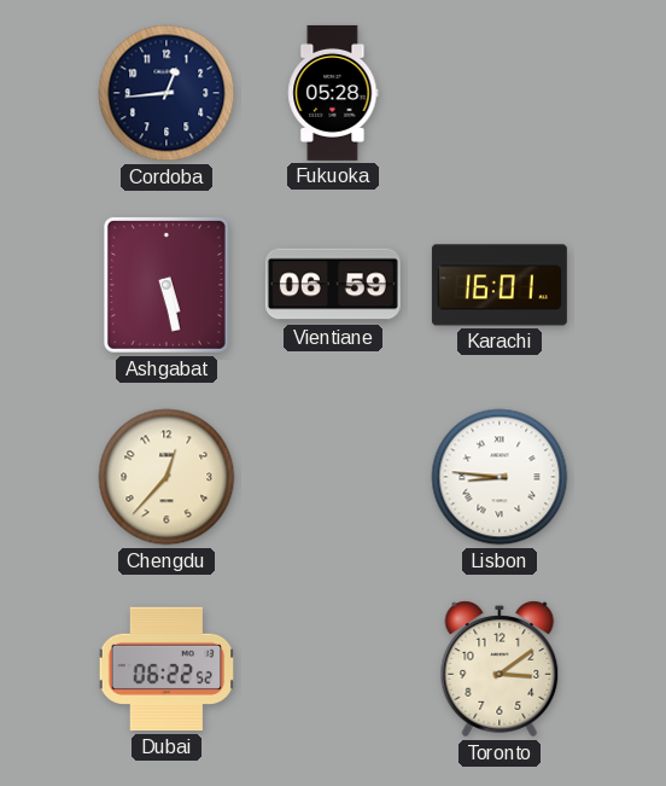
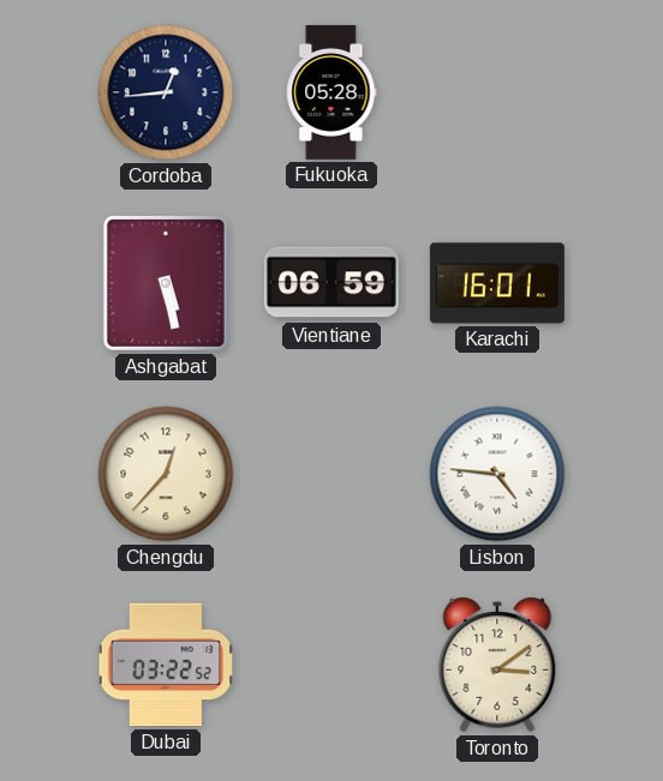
Lisbon: 8:46 -> 4:46
Dubai: 06:22 -> 03:22
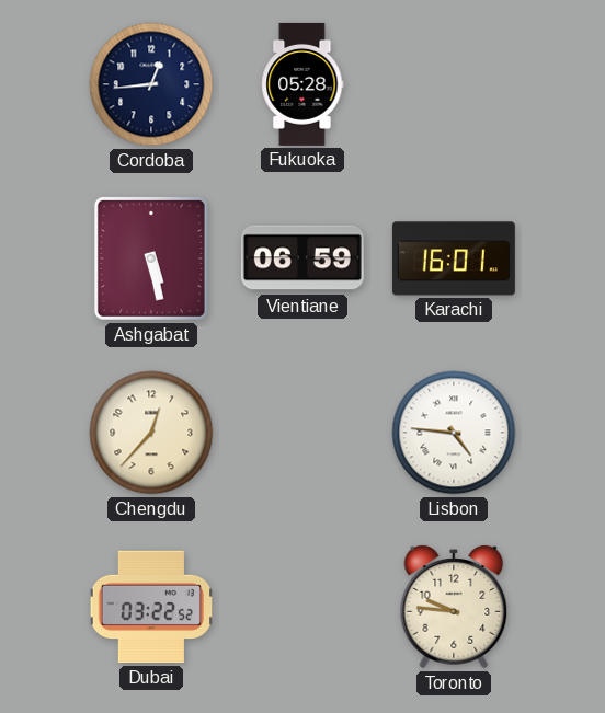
Toronto: 3:09 -> 9:46
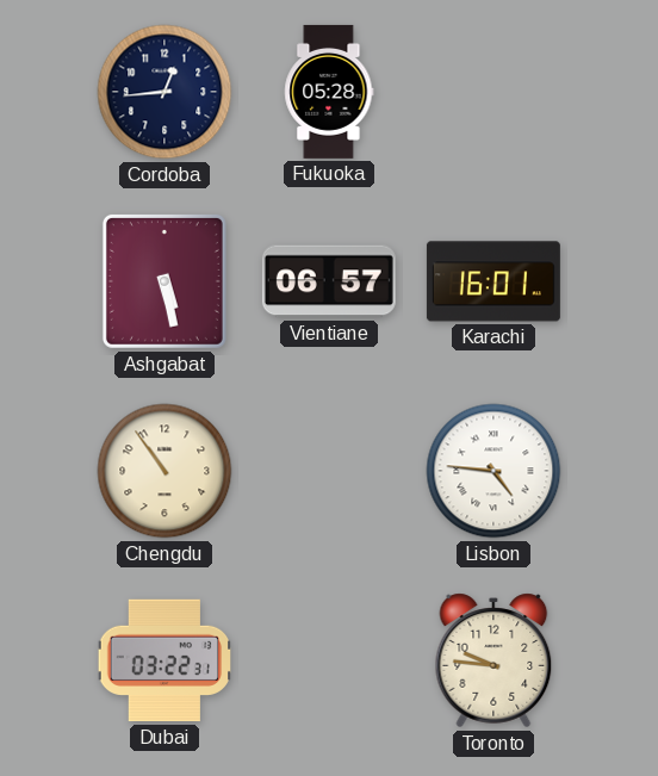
Vientiane: 06:59 -> 06:57
Chengdu: 12:37 -> 10:54
Dubai: 03:22:52 -> 03:22:31
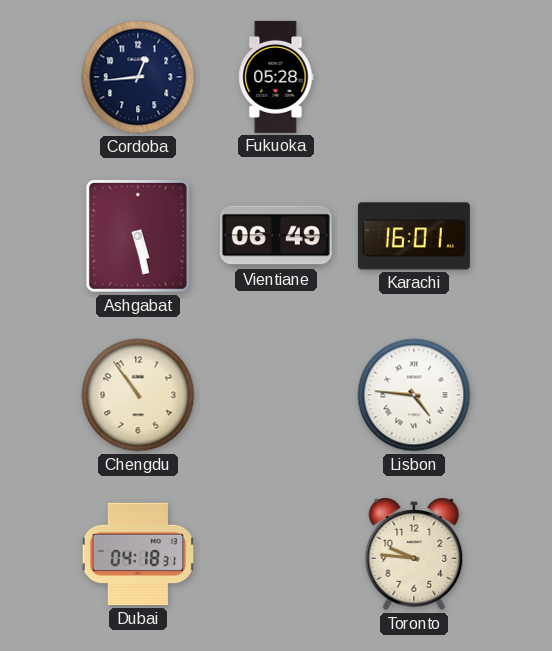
Vientiane: 06:57 -> 06:49
Dubai: 03:22 -> 04:18
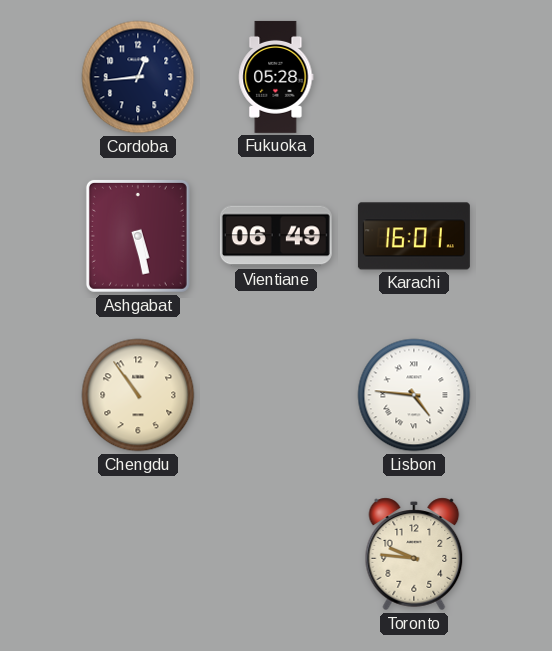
Dubai: 04:18 -> none
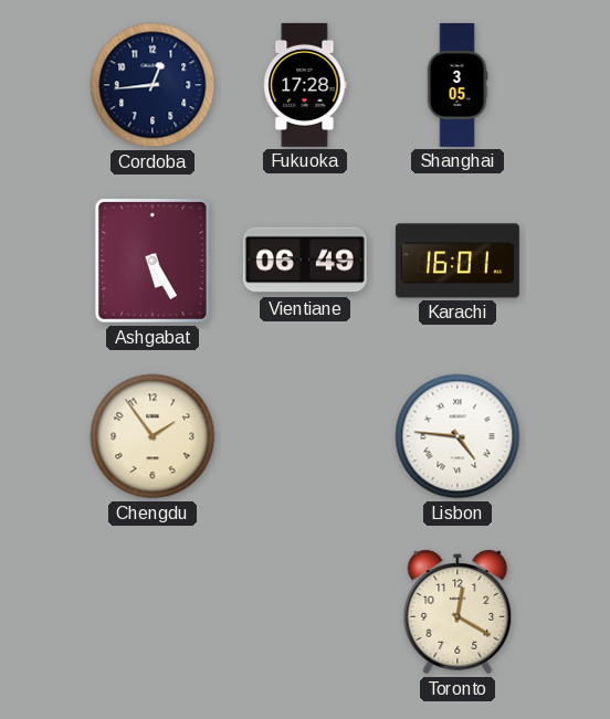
Fukuoka: 05:28 -> 17:28
Shanghai: none -> 3:05
Ashgabat: 5:28 -> 5:25
Chengdu: 10:54 -> 1:54
Toronto: 9:46 -> 12:20
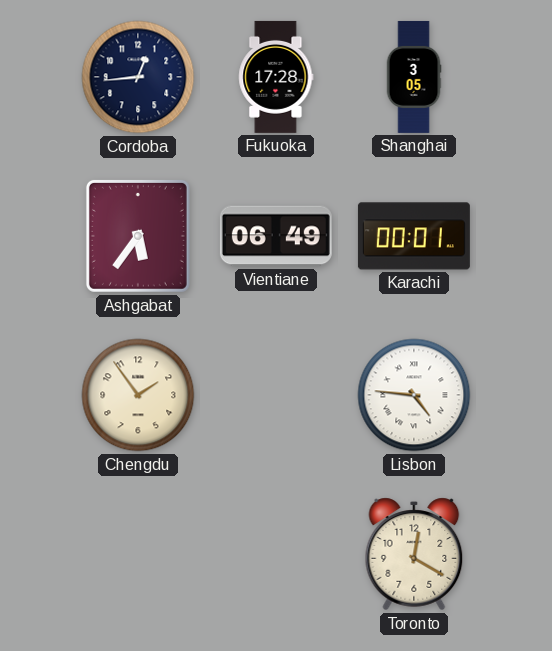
Ashgabat: 5:25 -> 5:36
Karachi: 16:01 -> 00:01
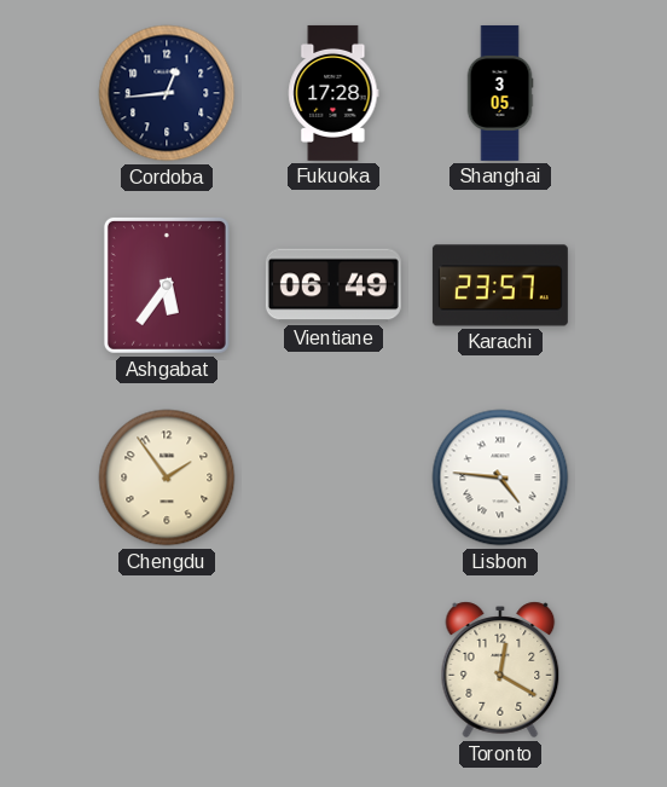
Karachi: 00:01 -> 23:57
